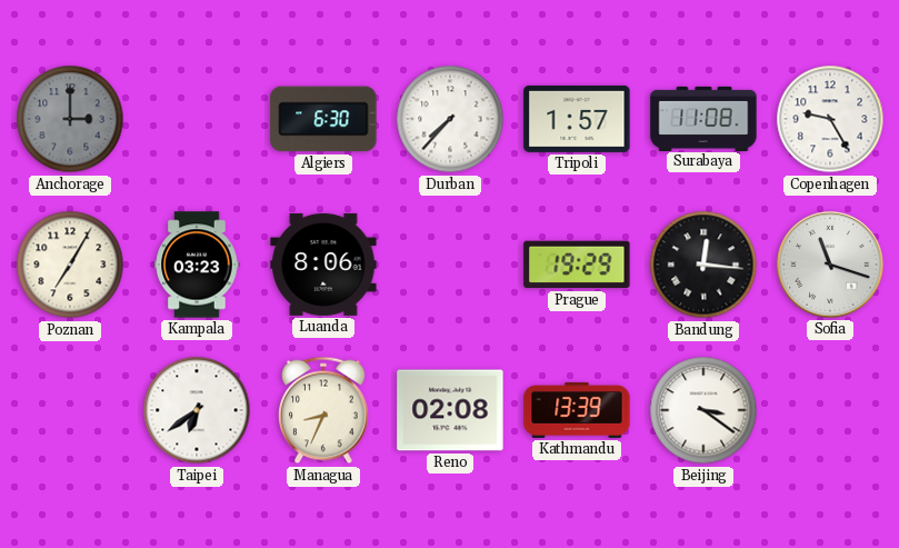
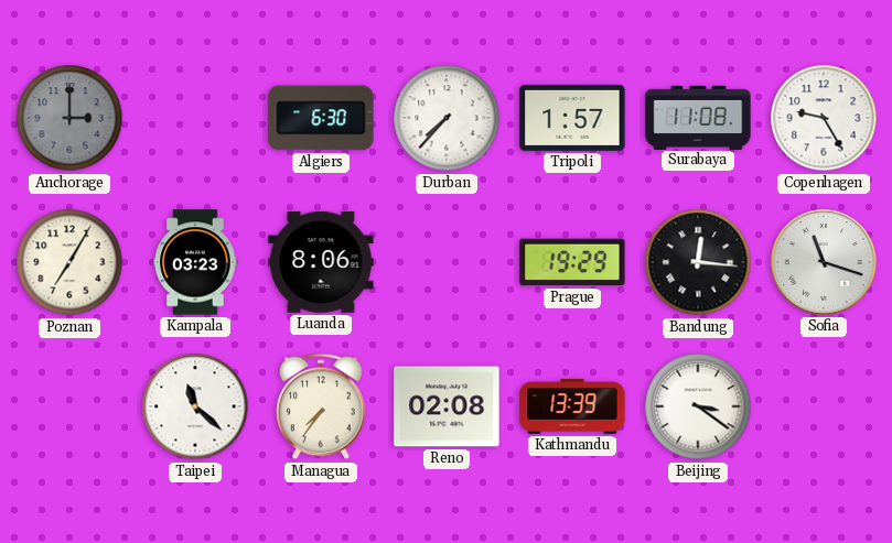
Taipei: 6:39 -> 11:22
Managua: 8:34 -> 7:36
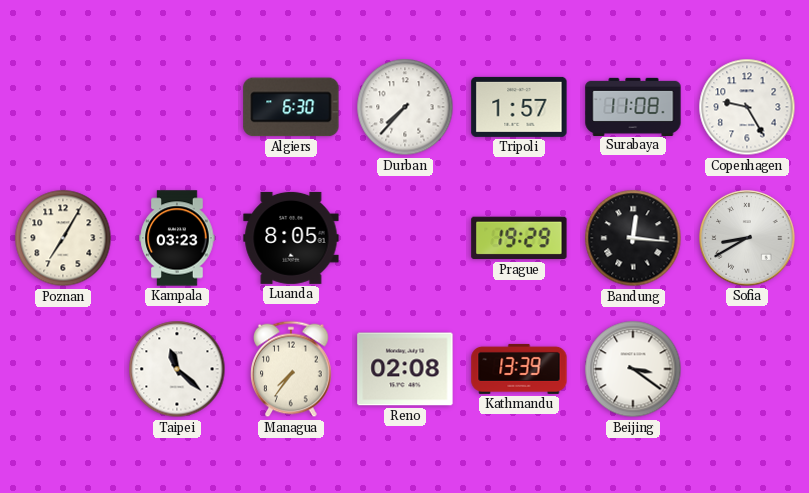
Anchorage: 3:00 -> none
Luanda: 8:06 -> 8:05
Sofia: 11:18 -> 8:40
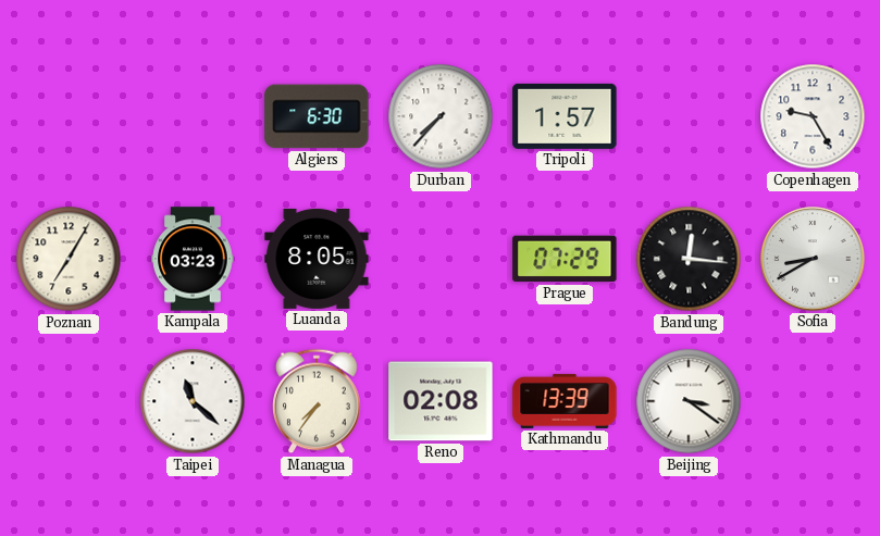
Surabaya: 11:08 -> none
Prague: 19:29 -> 07:29
